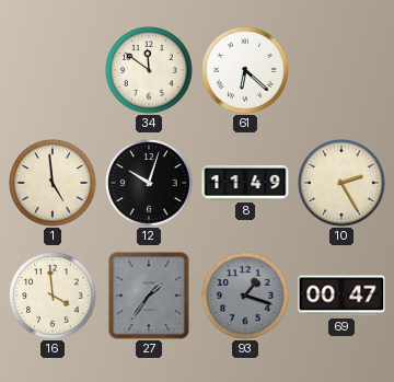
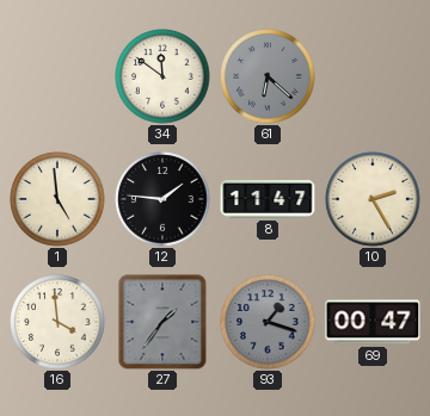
61 dial: white -> grey
12: 10:03 -> 1:46
8: 11:49 -> 11:47
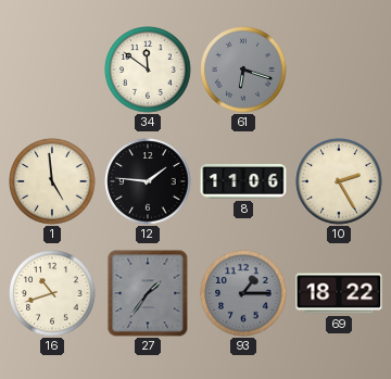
61: 6:22 -> 6:18
8: 11:47 -> 11:06
16: 3:59 -> 10:42
93: 1:18 -> 1:15
69: 00:47 -> 18:22
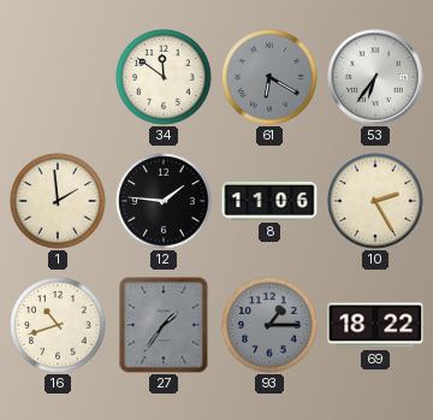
61: 6:18 -> 6:20
53: none -> 6:36
1: 4:59 -> 1:59
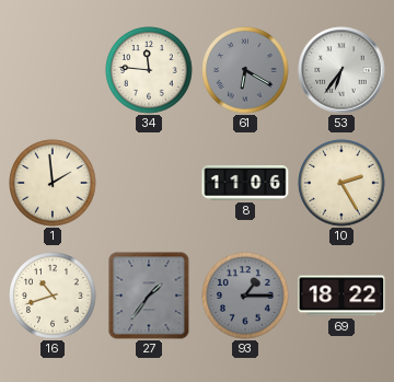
34: 11:51 -> 11:46
12: 1:46 -> none
